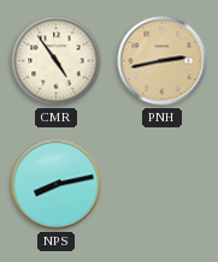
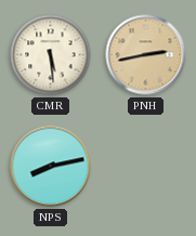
CMR: 4:54 -> 5:29
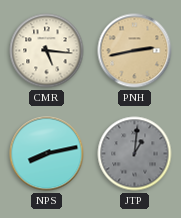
CMR: 5:29 -> 5:16
JTP: none -> 1:01
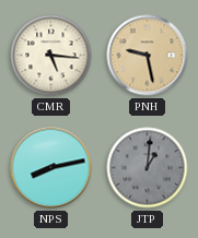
PNH: 2:43 -> 9:28
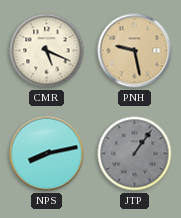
CMR: 5:16 -> 5:19
JTP: 1:01 -> 1:06
